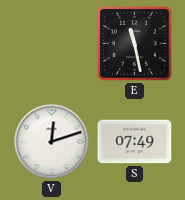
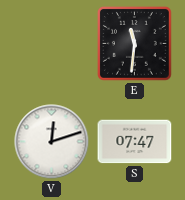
E: 11:28 -> 11:31
S: 07:49 -> 07:47
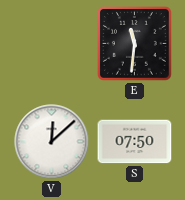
V: 12:12 -> 12:08
S: 07:47 -> 07:50
